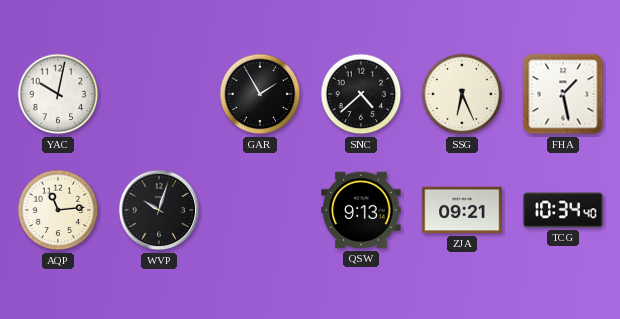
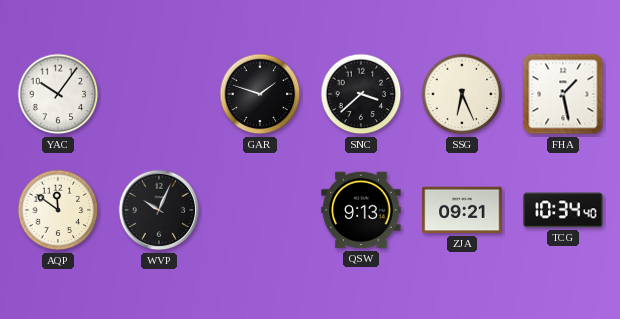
YAC: 10:02 -> 10:06
GAR: 1:55 -> 1:48
SNC: 4:38 -> 3:38
AQP: 11:14 -> 11:51
WVP: 10:03 -> 10:04
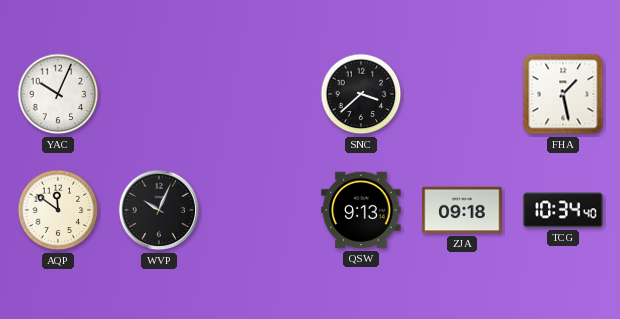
YAC: 10:06 -> 10:04
GAR: 1:48 -> none
SSG: 6:26 -> none
ZJA: 09:21 -> 09:18
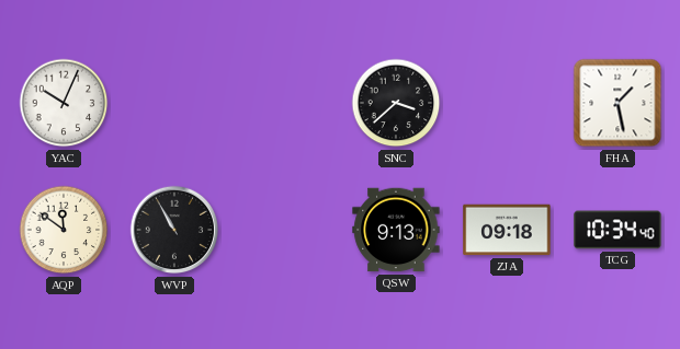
WVP: 10:04 -> 10:55
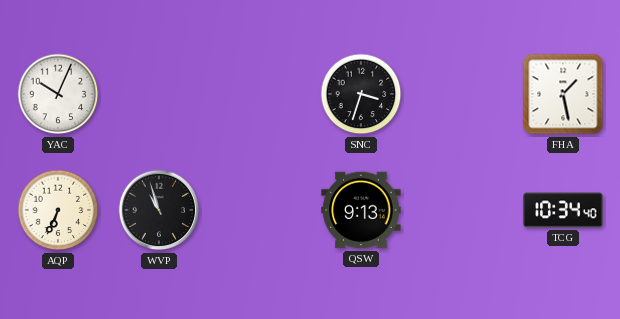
SNC: 3:38 -> 3:33
AQP: 11:51 -> 6:34
WVP: 10:55 -> 10:57
ZJA: 09:18 -> none
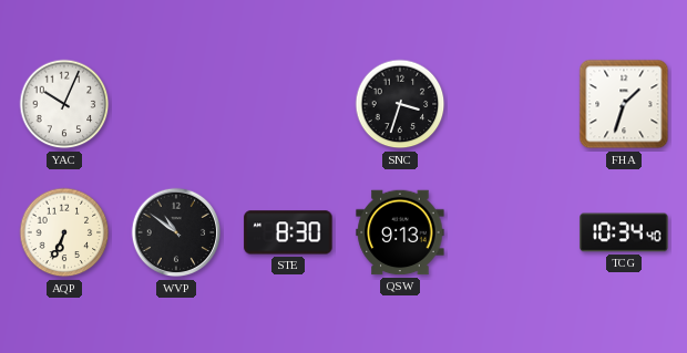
FHA: 1:28 -> 1:33
WVP: 10:57 -> 10:51
STE: none -> 8:30
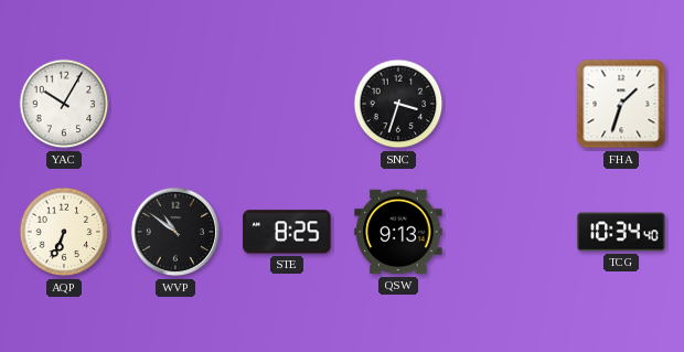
YAC: 10:04 -> 10:05
STE: 8:30 -> 8:25
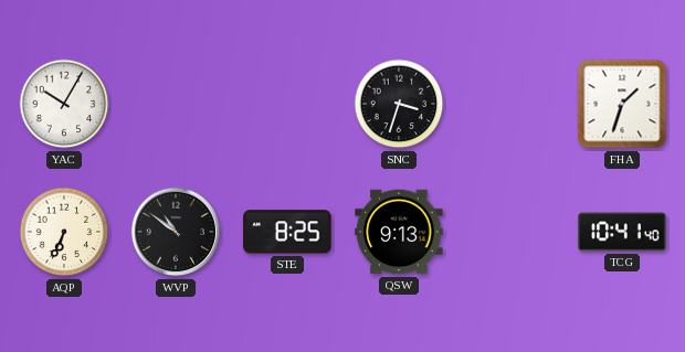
TCG: 10:34 -> 10:41
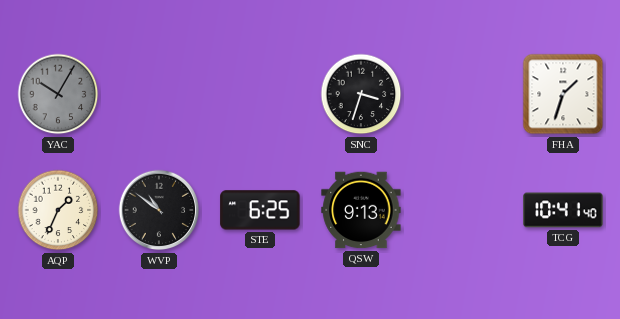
YAC dial: white -> grey
AQP: 6:34 -> 1:34
STE: 8:25 -> 6:25
